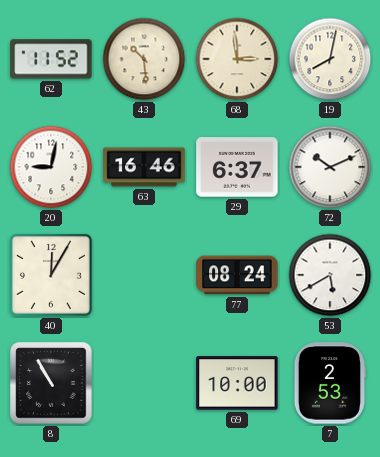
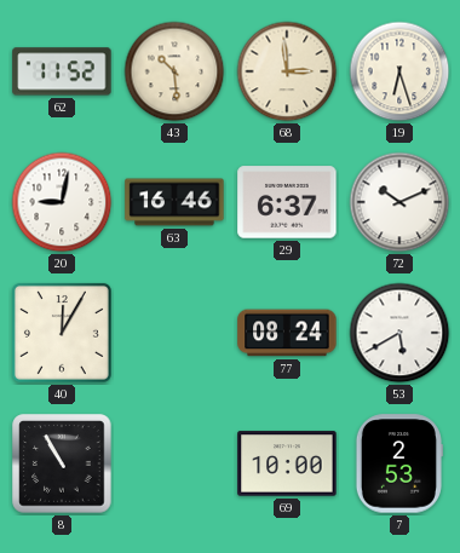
19: 8:02 -> 6:27
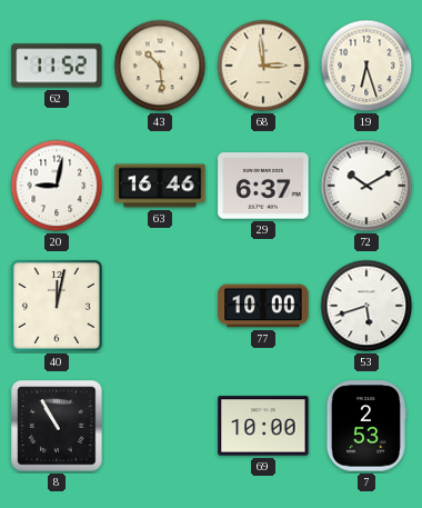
72: 10:11 -> 10:10
40: 12:05 -> 12:02
77: 08:24 -> 10:00
53: 5:40 -> 5:42
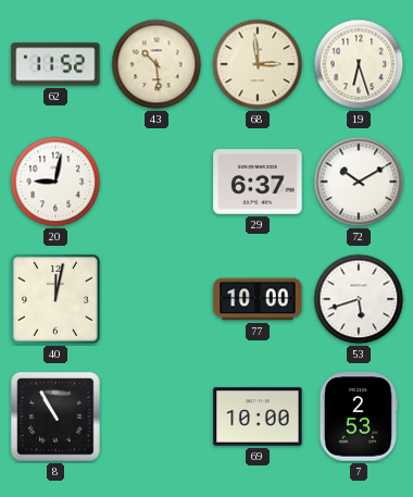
63: 16:46 -> none
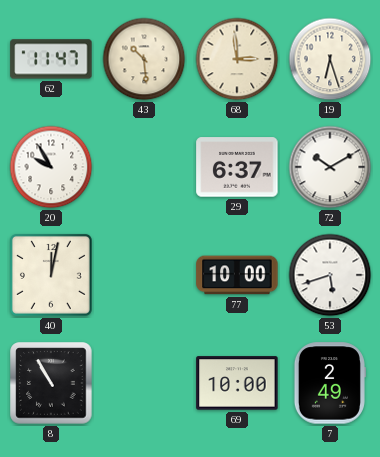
62: 11:52 -> 11:47
20: 9:02 -> 9:55
7: 2:53 -> 2:49
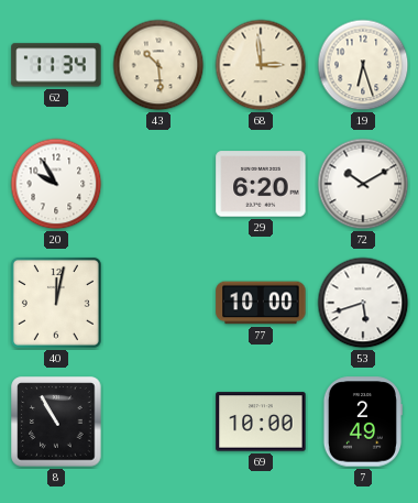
62: 11:47 -> 11:34
29: 6:37 -> 6:20
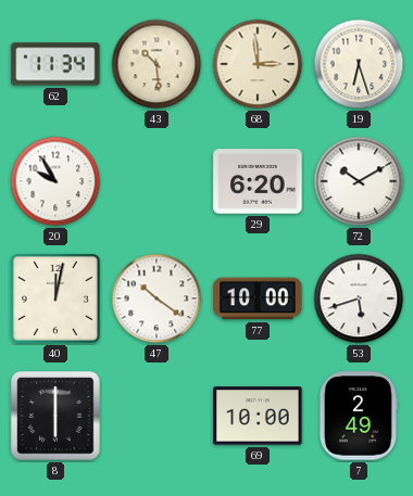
47: none -> 10:21
8: 10:55 -> 6:00
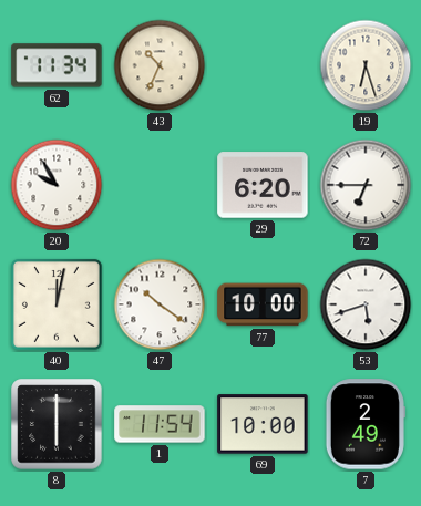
43: 10:29 -> 10:34
68: 2:59 -> none
72: 10:10 -> 6:45
1: none -> 11:54
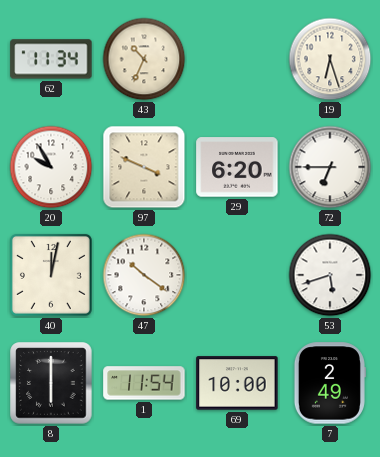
97: none -> 3:49
77: 10:00 -> none
